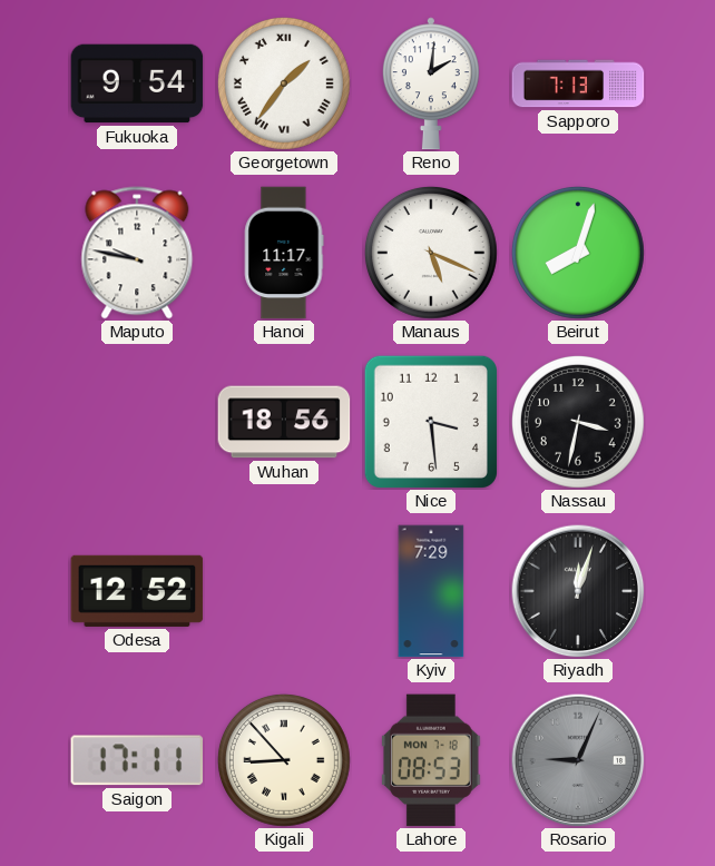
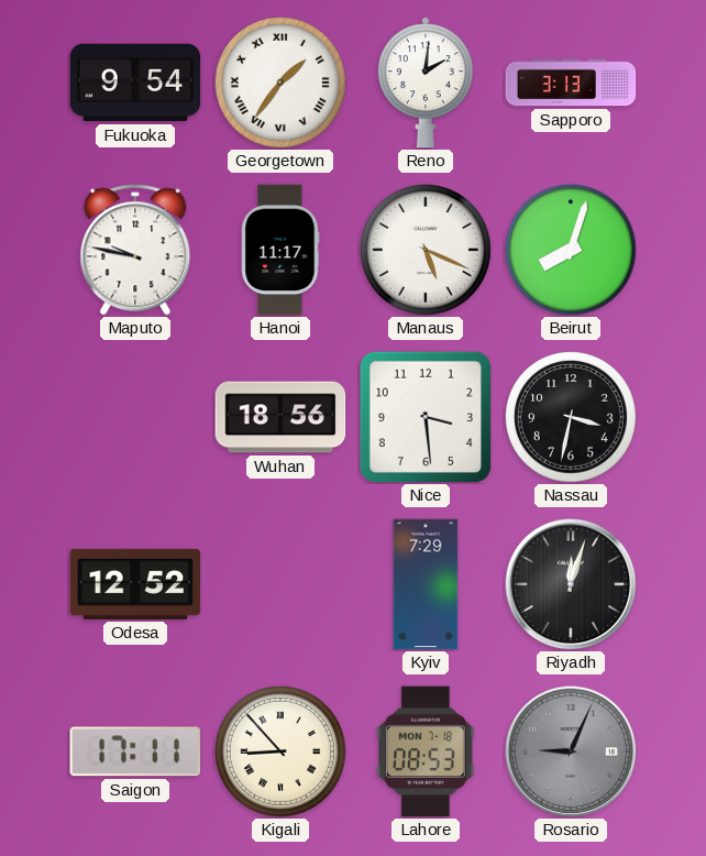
Sapporo: 7:13 -> 3:13
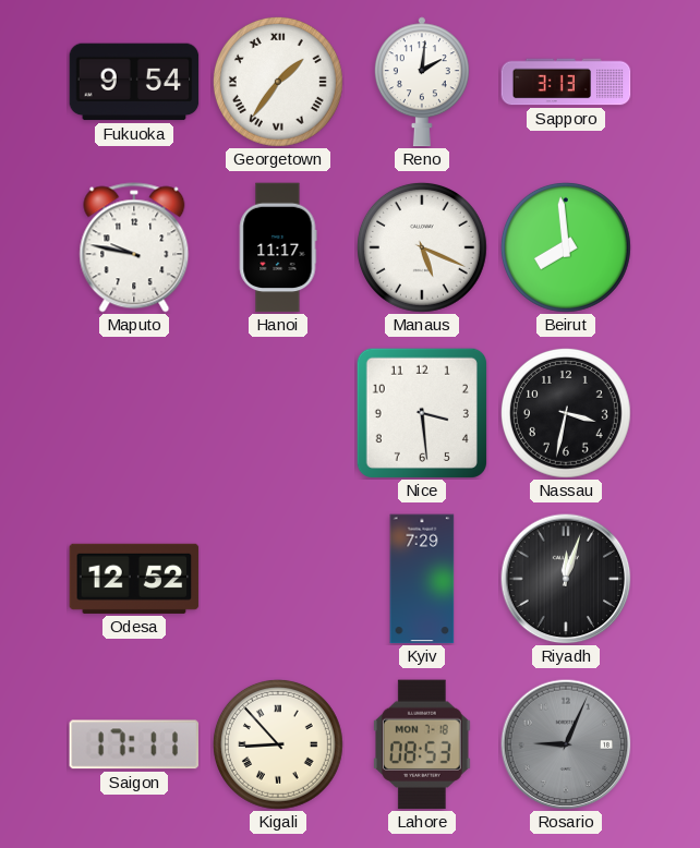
Beirut: 8:03 -> 7:59
Wuhan: 18:56 -> none
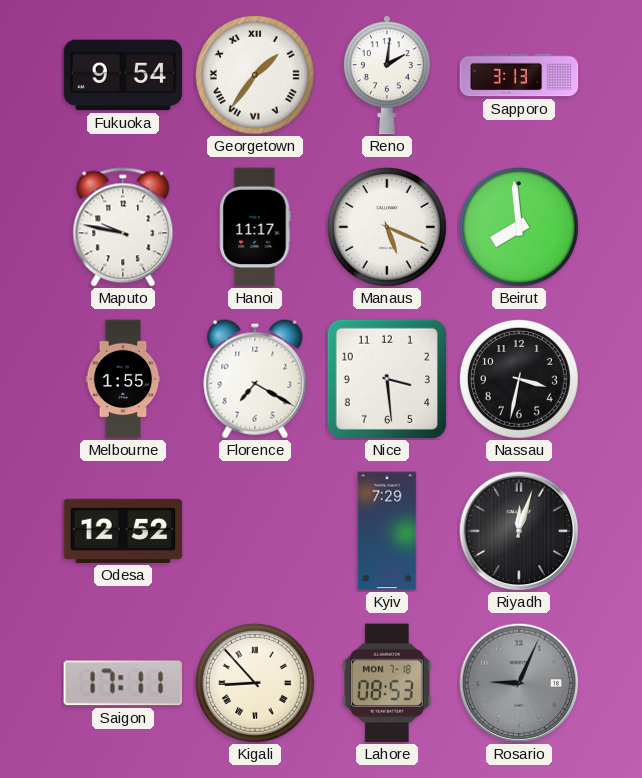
Melbourne: none -> 1:55
Florence: none -> 7:20
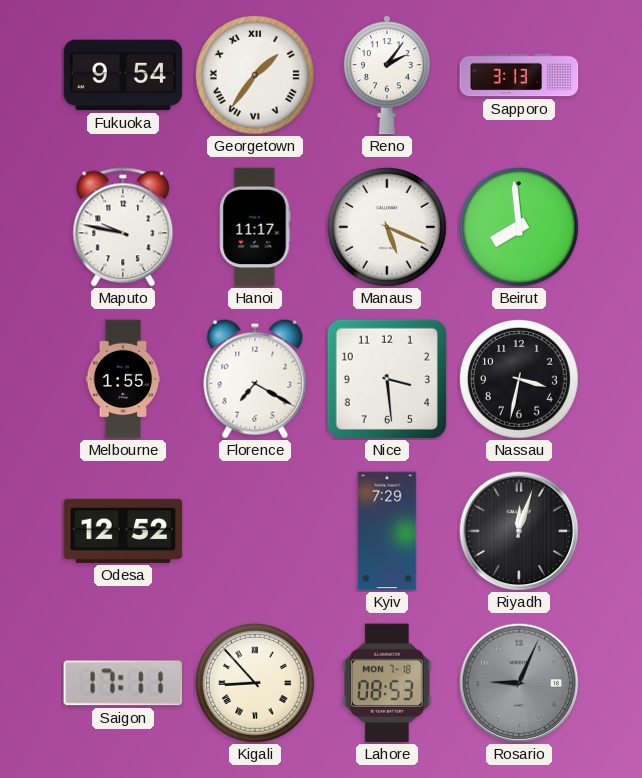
Reno: 2:01 -> 2:06
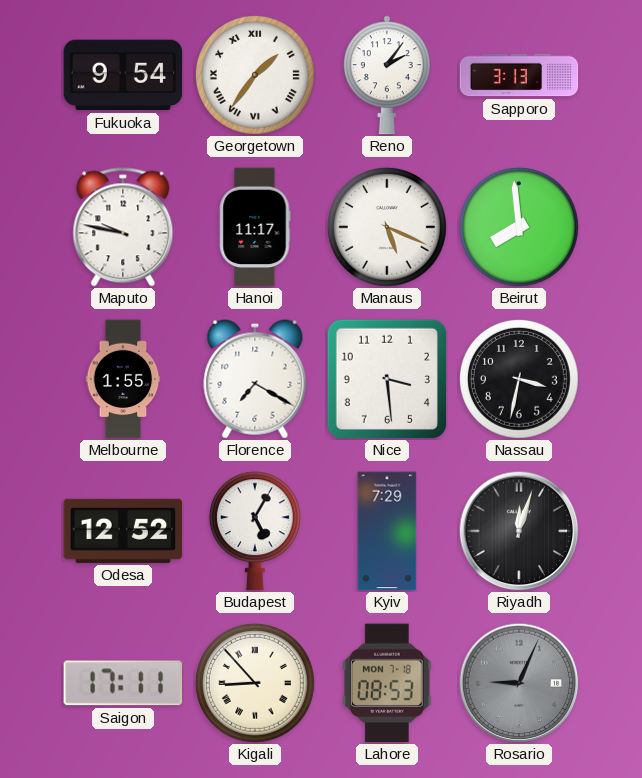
Budapest: none -> 5:05
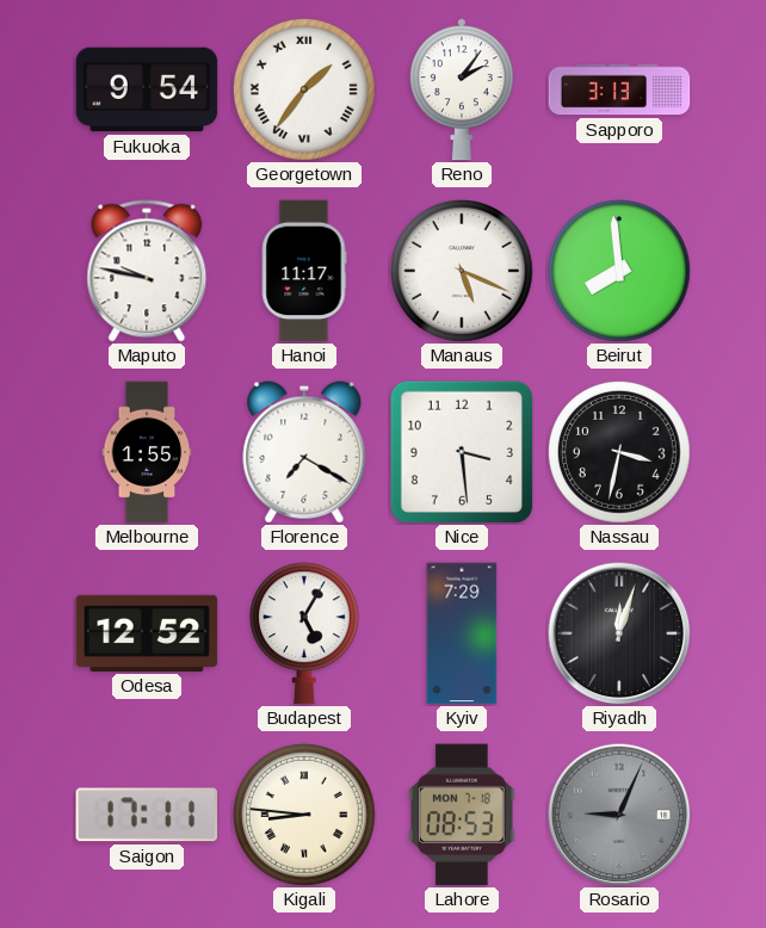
Kigali: 8:53 -> 8:46
